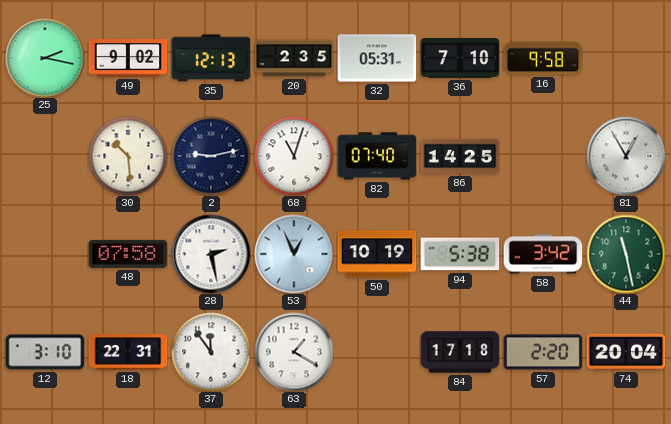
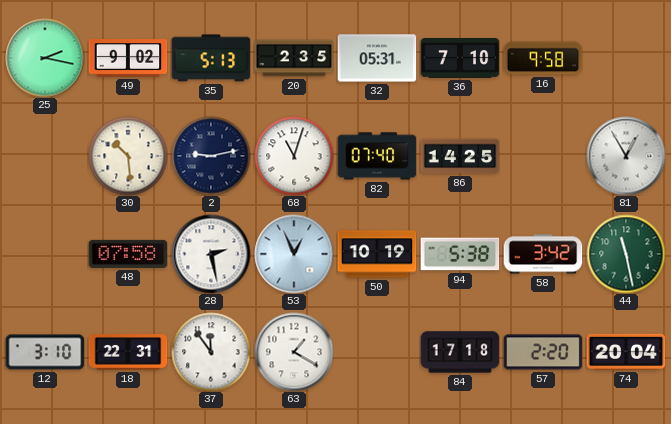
35: 12:13 -> 5:13
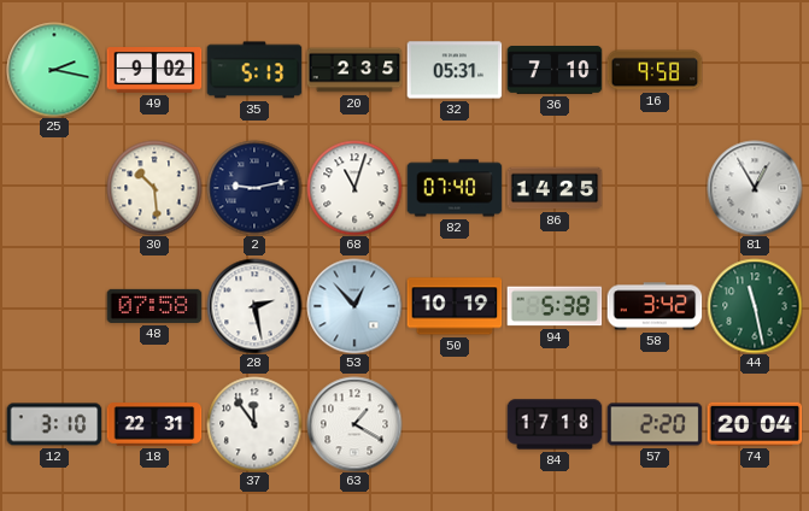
53: 12:56 -> 12:53
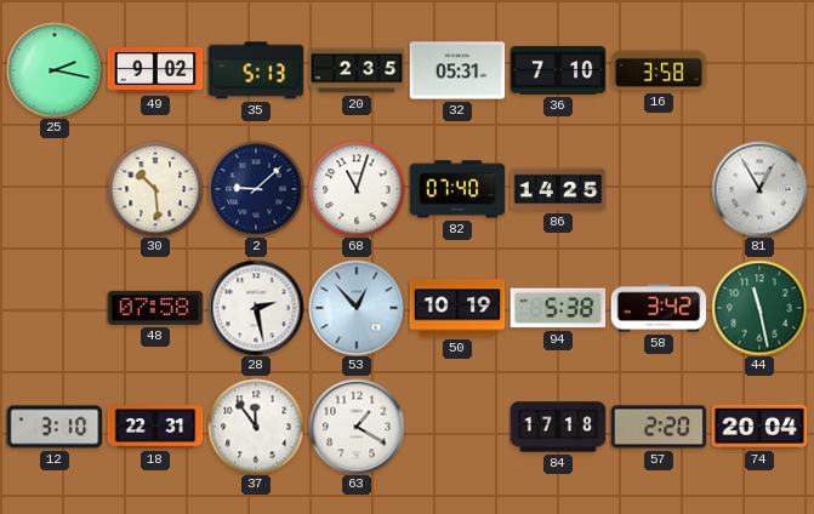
16: 9:58 -> 3:58
2: 9:13 -> 9:08
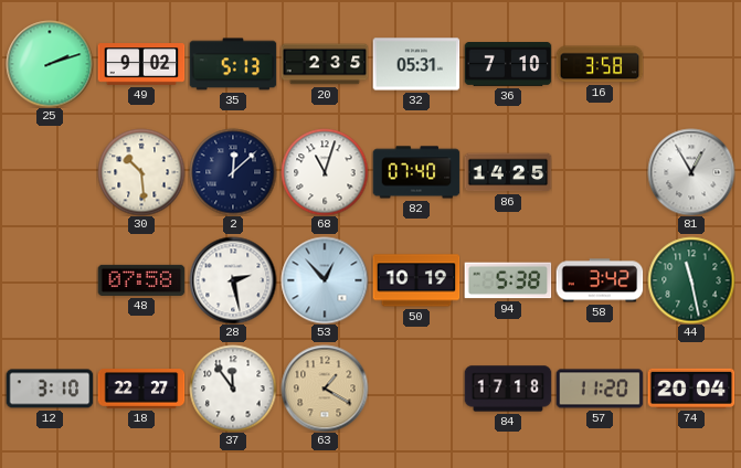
25: 2:17 -> 2:12
2: 9:08 -> 12:08
18: 22:31 -> 22:27
63 dial: white -> champagne
57: 2:20 -> 11:20
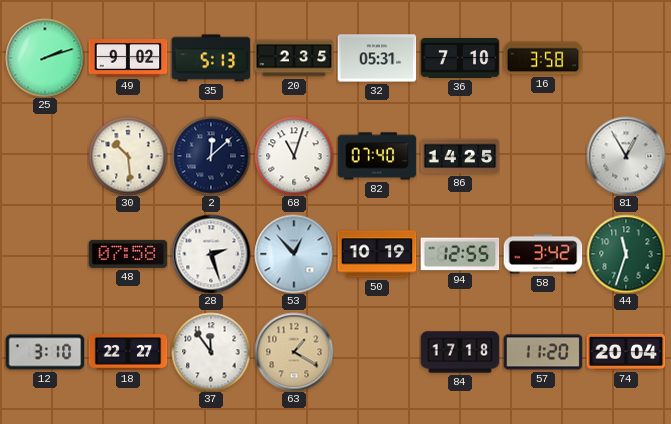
28: 2:28 -> 2:27
94: 5:38 -> 12:55
44: 11:28 -> 11:33
